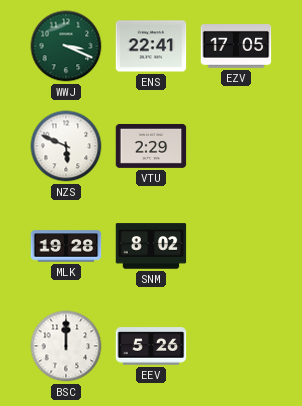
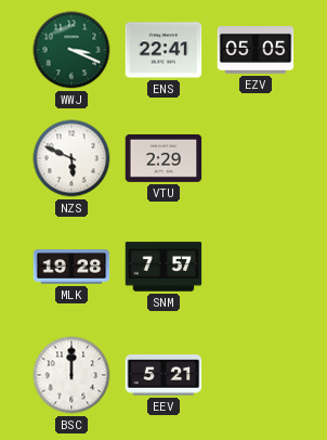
EZV: 17:05 -> 05:05
SNM: 8:02 -> 7:57
EEV: 5:26 -> 5:21
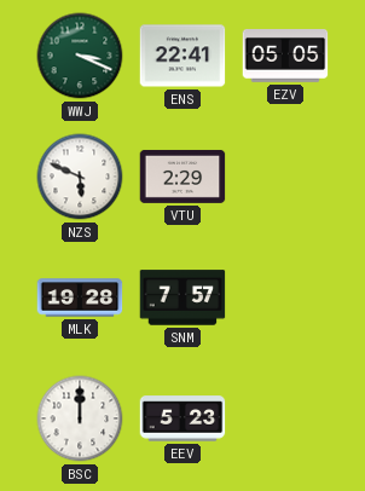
EEV: 5:21 -> 5:23
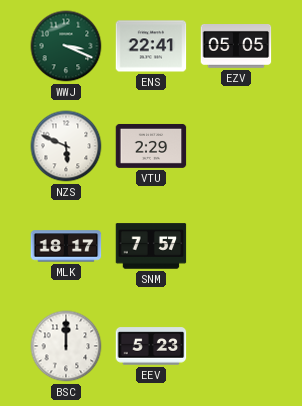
MLK: 19:28 -> 18:17
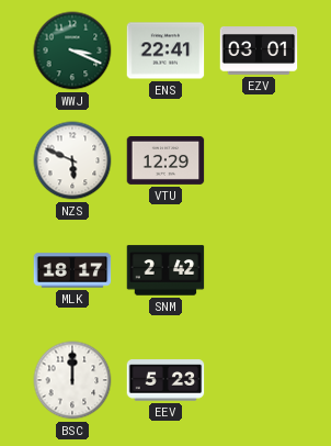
EZV: 05:05 -> 03:01
VTU: 2:29 -> 12:29
SNM: 7:57 -> 2:42
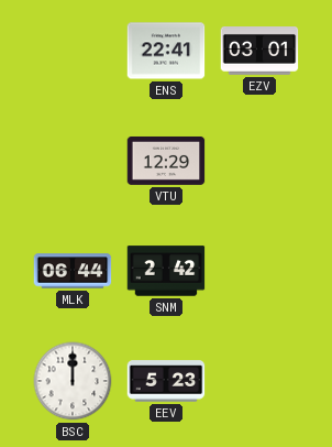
WWJ: 3:19 -> none
NZS: 5:49 -> none
MLK: 18:17 -> 06:44
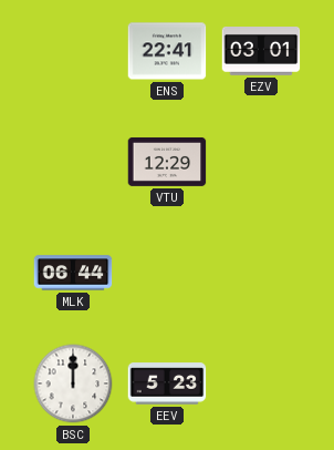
SNM: 2:42 -> none
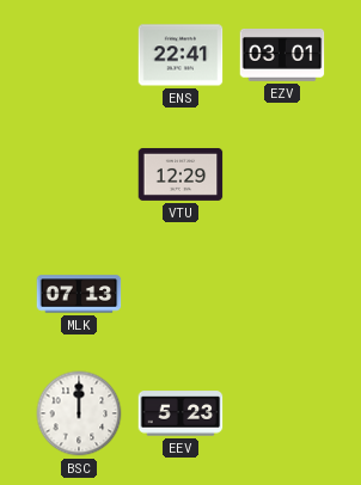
MLK: 06:44 -> 07:13
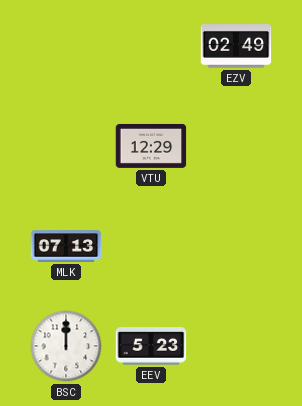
ENS: 22:41 -> none
EZV: 03:01 -> 02:49
